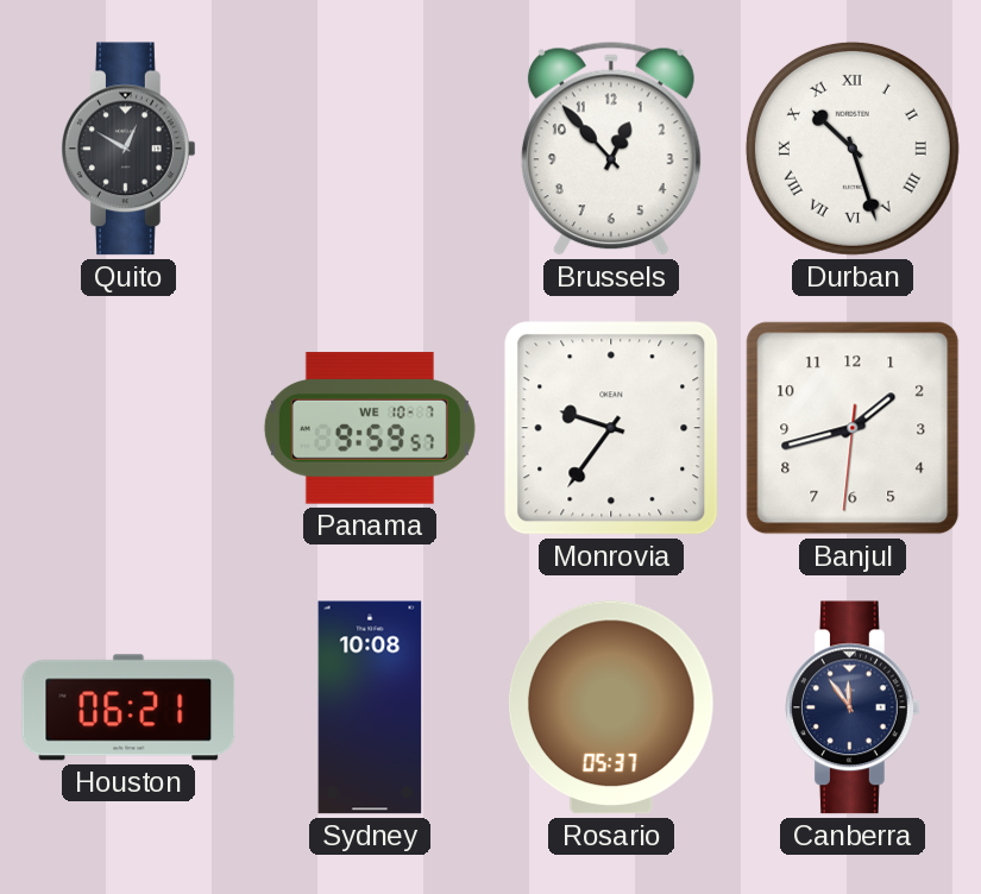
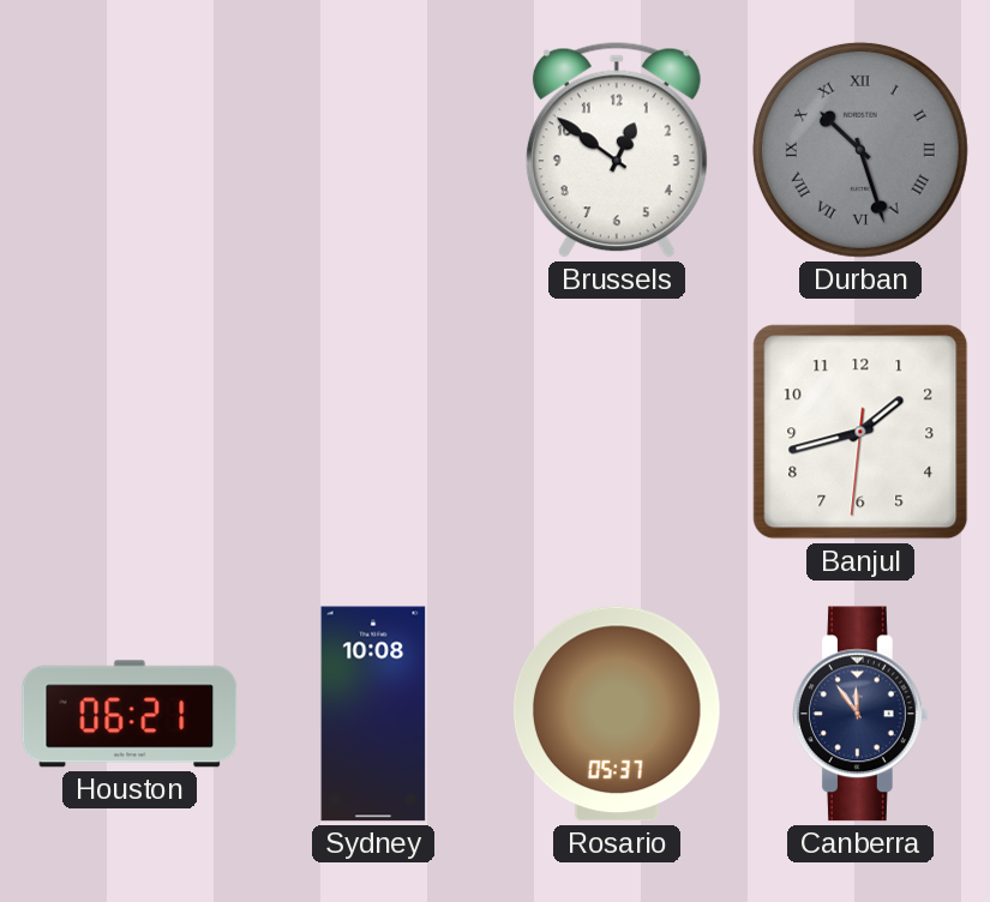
Quito: 12:50 -> none
Brussels: 12:53 -> 12:51
Durban dial: white -> grey
Panama: 9:59 -> none
Monrovia: 9:36 -> none
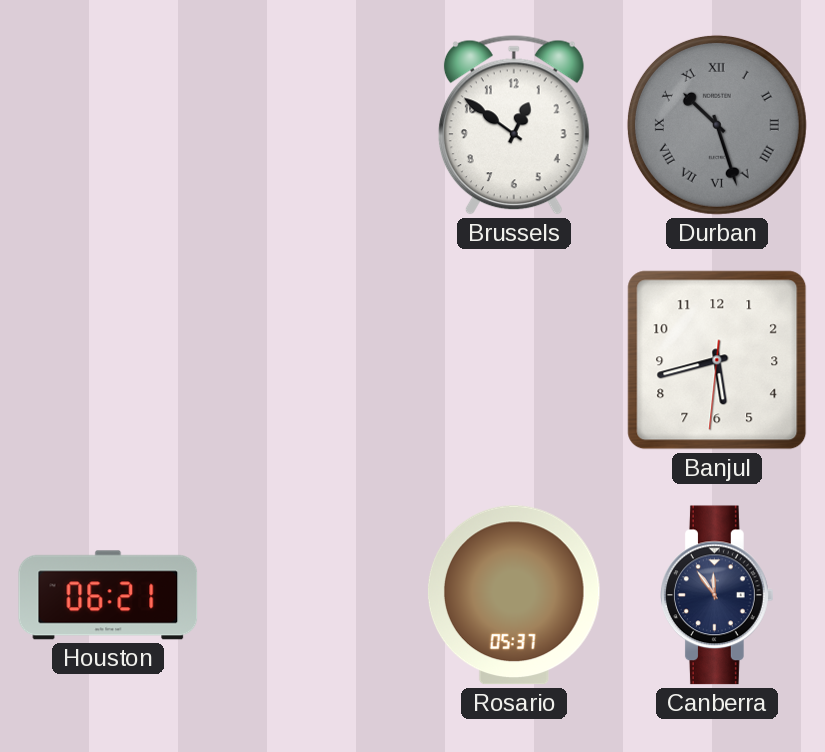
Banjul: 1:42 -> 5:42
Sydney: 10:08 -> none
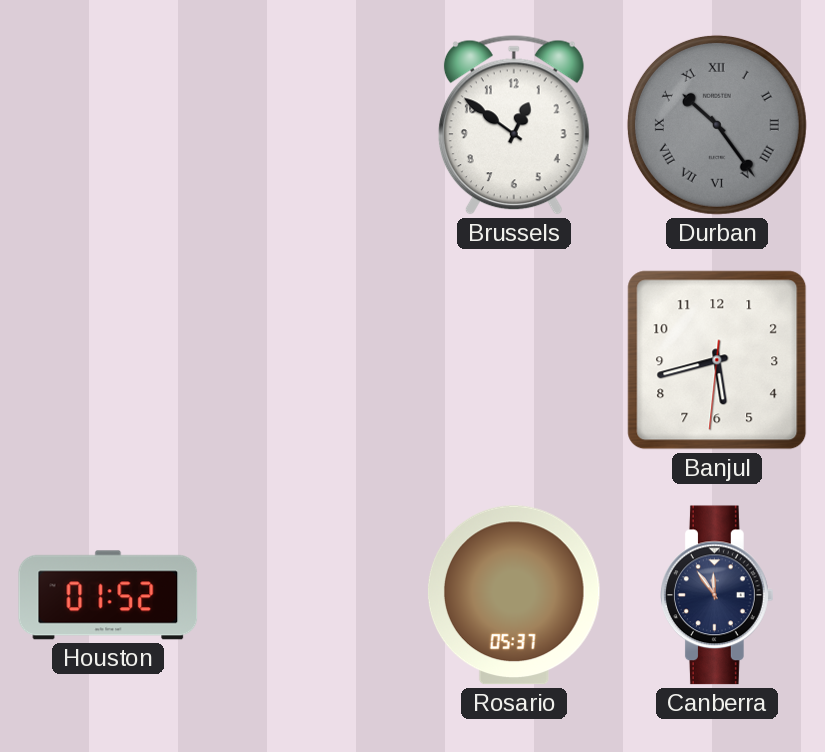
Durban: 10:27 -> 10:24
Houston: 06:21 -> 01:52
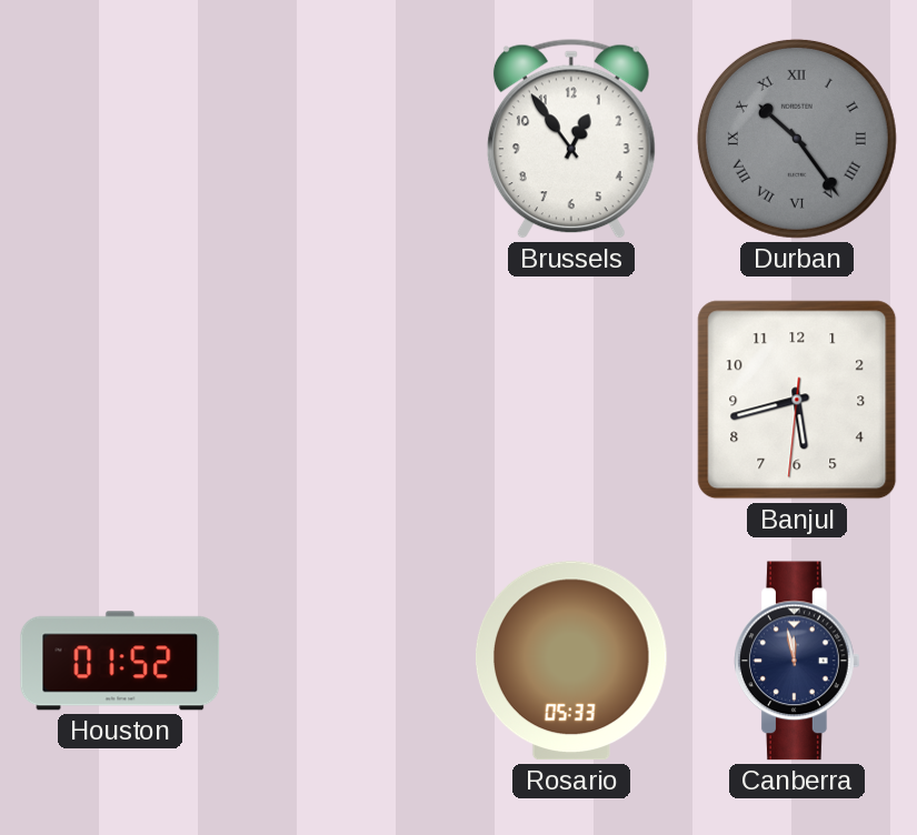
Brussels: 12:51 -> 12:54
Rosario: 05:37 -> 05:33
Canberra: 11:54 -> 11:58
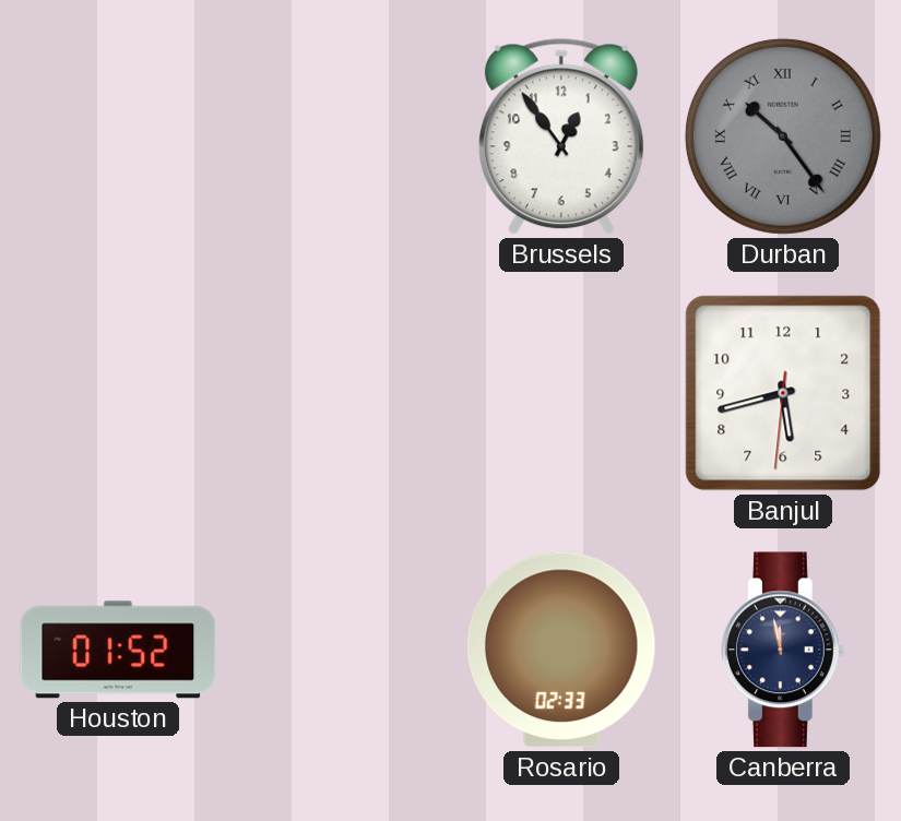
Rosario: 05:33 -> 02:33
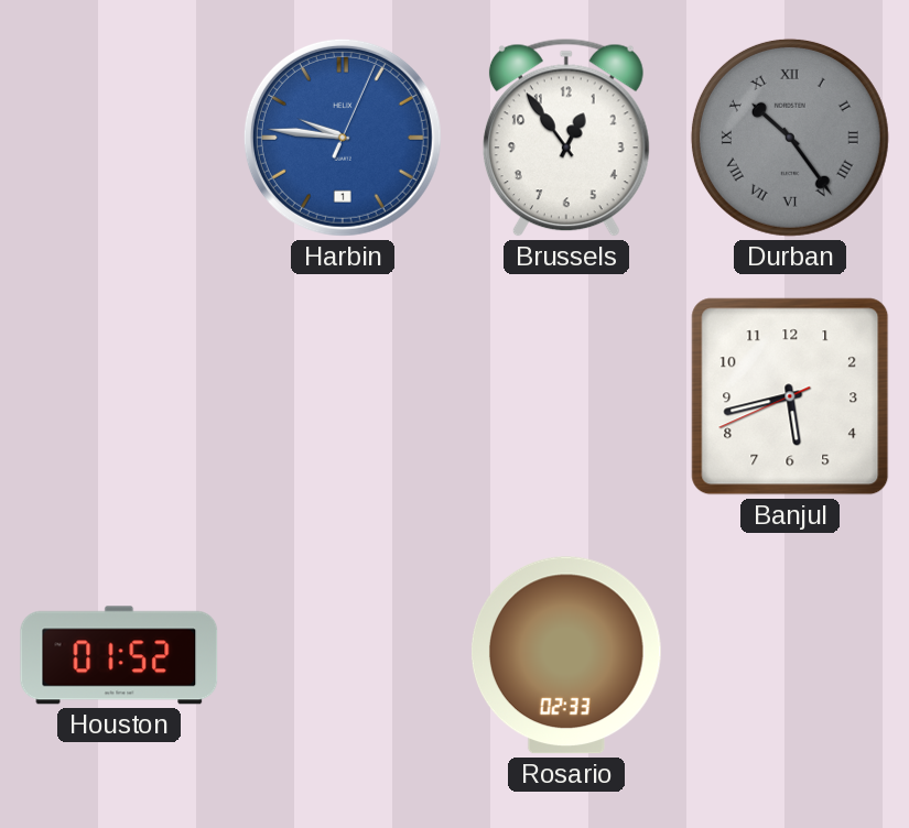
Harbin: none -> 9:46
Banjul: 5:42:31 -> 5:42:41
Canberra: 11:58 -> none
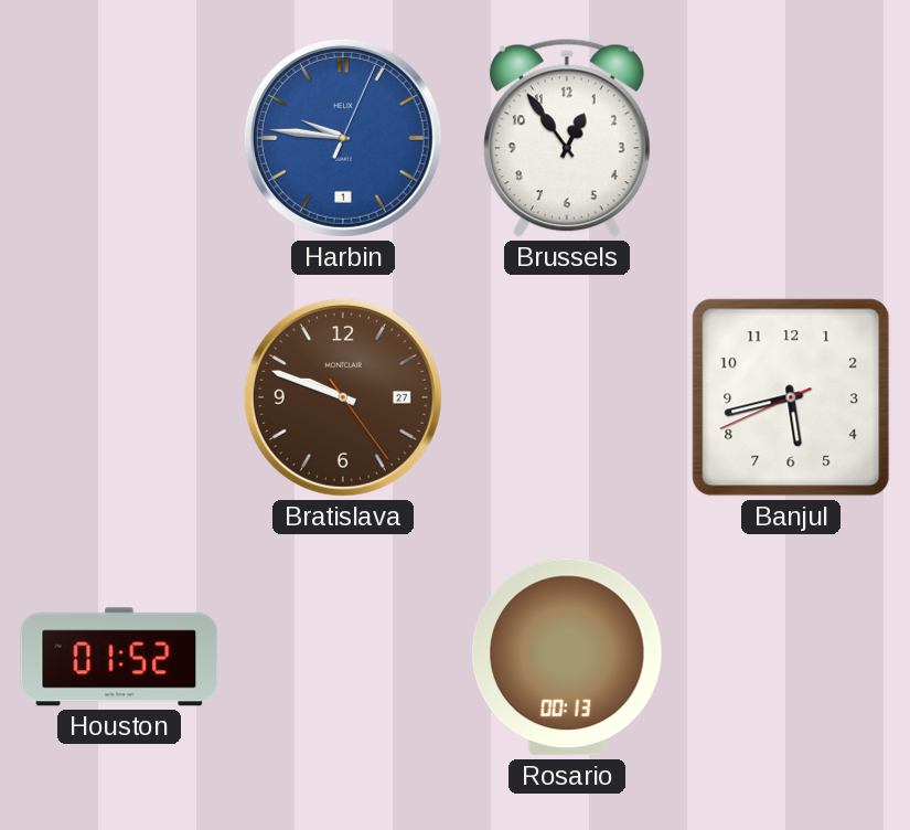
Durban: 10:24 -> none
Bratislava: none -> 9:48
Rosario: 02:33 -> 00:13
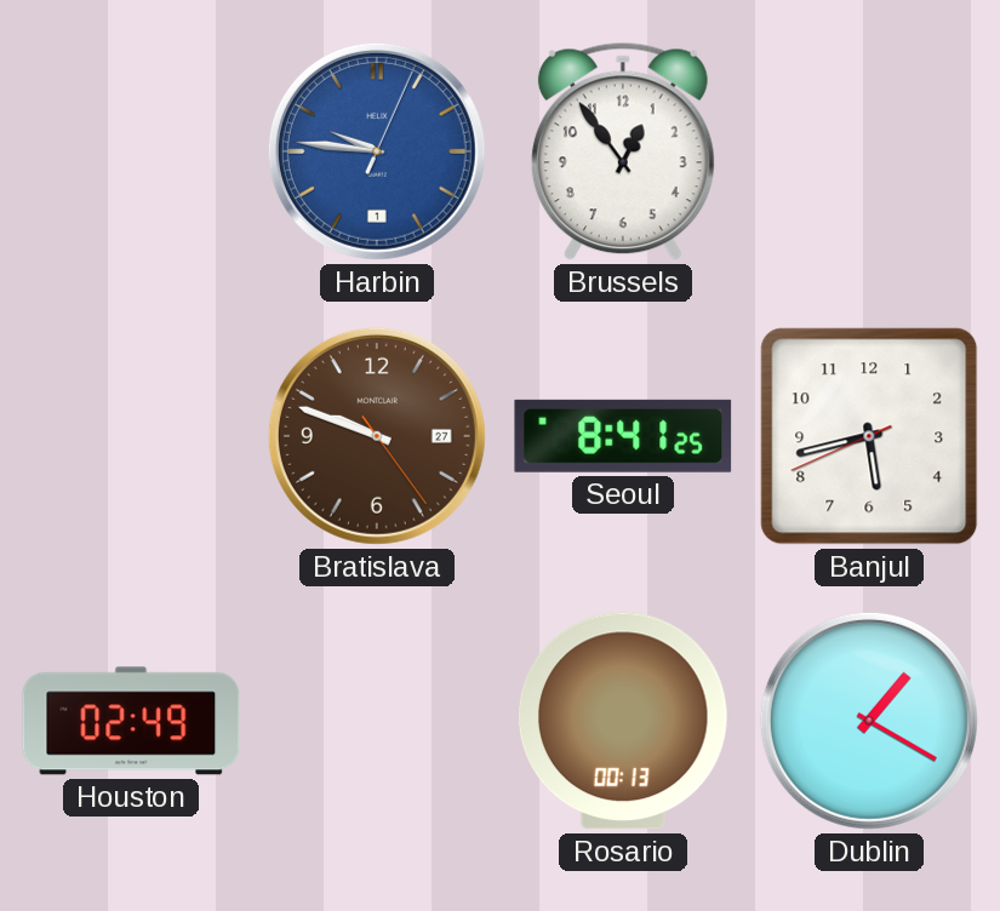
Seoul: none -> 8:41
Houston: 01:52 -> 02:49
Dublin: none -> 1:20
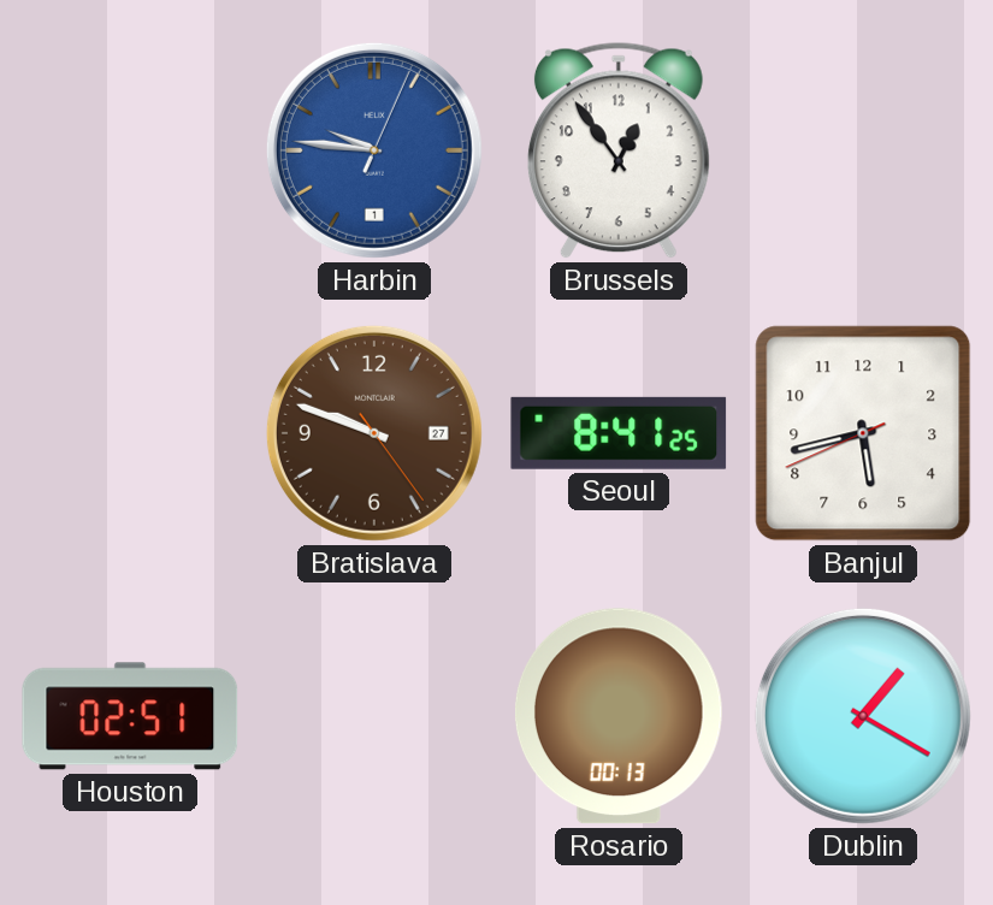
Houston: 02:49 -> 02:51
